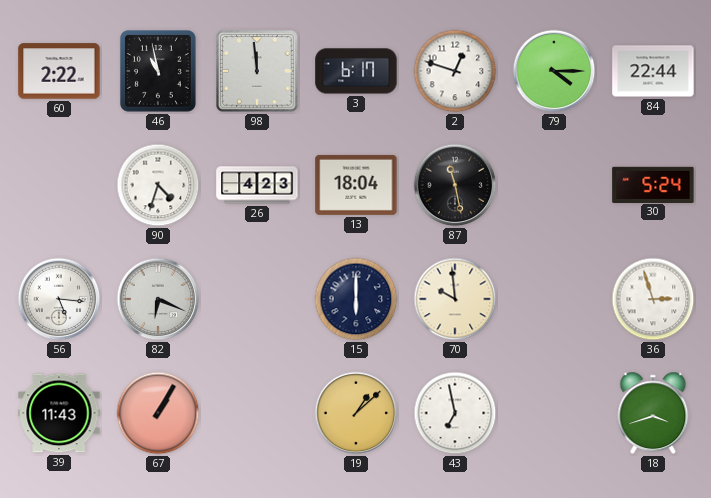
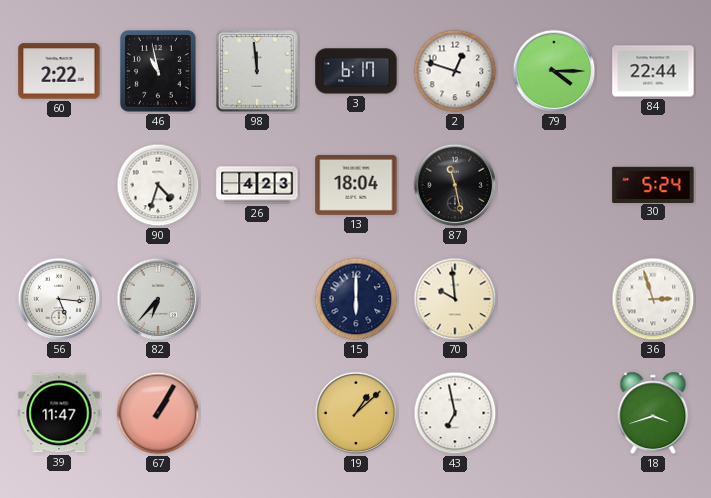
82: 6:19 -> 6:37
39: 11:43 -> 11:47
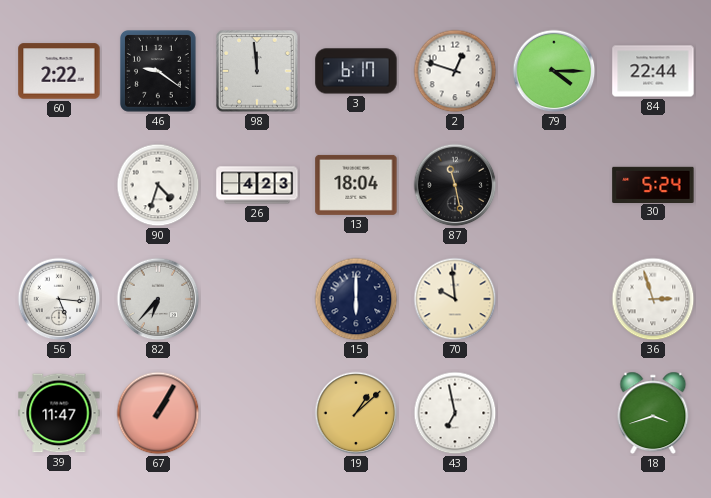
46: 10:58 -> 9:21
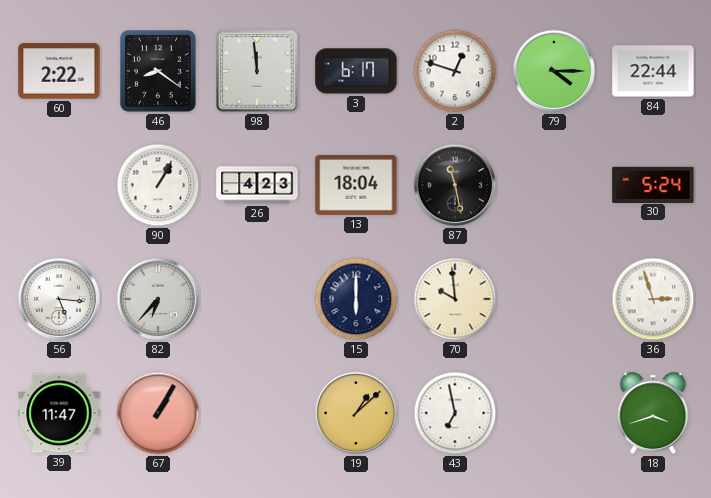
46: 9:21 -> 8:21
90: 4:33 -> 1:05
